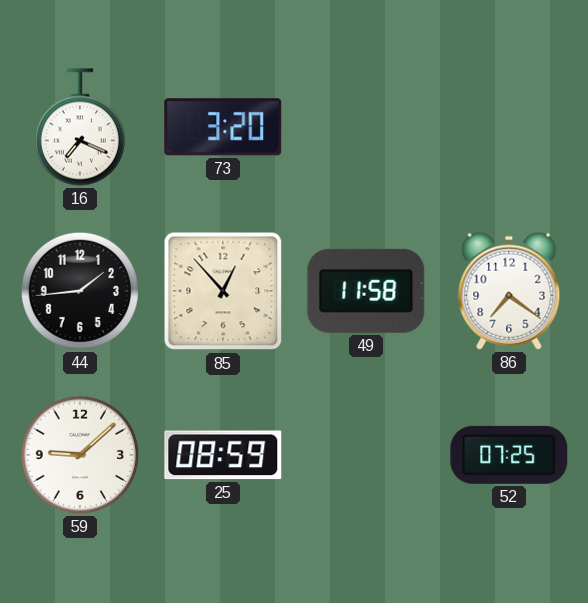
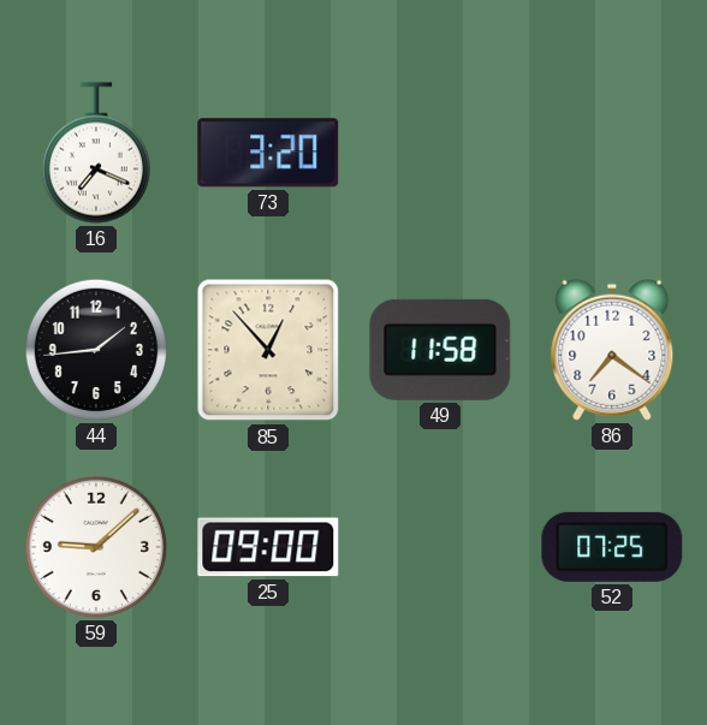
25: 08:59 -> 09:00
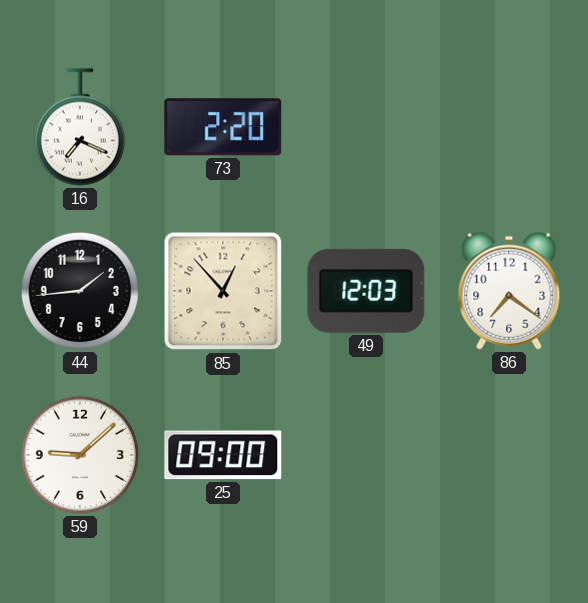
73: 3:20 -> 2:20
49: 11:58 -> 12:03
52: 07:25 -> none
